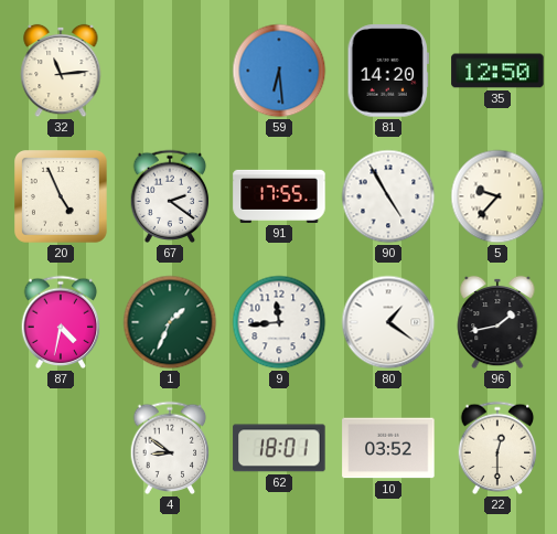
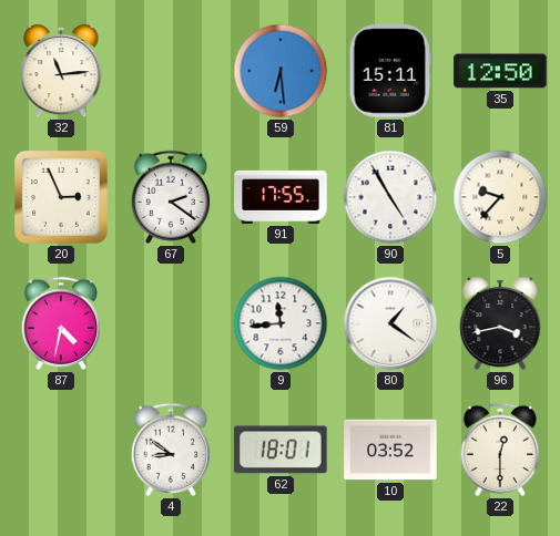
81: 14:20 -> 15:11
20: 4:56 -> 2:56
1: 1:34 -> none
96: 1:43 -> 3:43
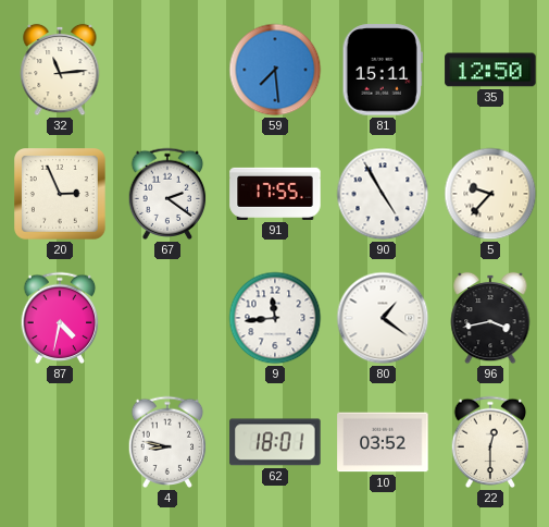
59: 6:29 -> 7:29
4: 8:51 -> 8:47
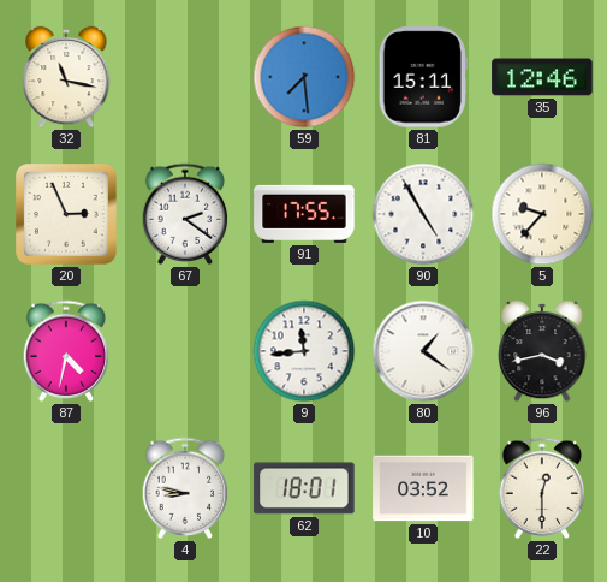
32: 11:14 -> 11:17
35: 12:50 -> 12:46
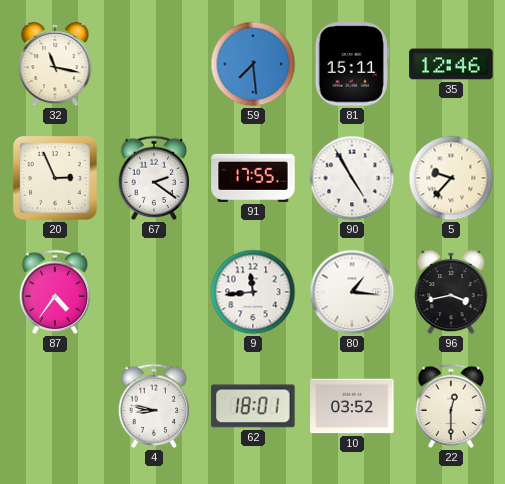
87: 4:32 -> 4:36
80: 1:21 -> 1:16
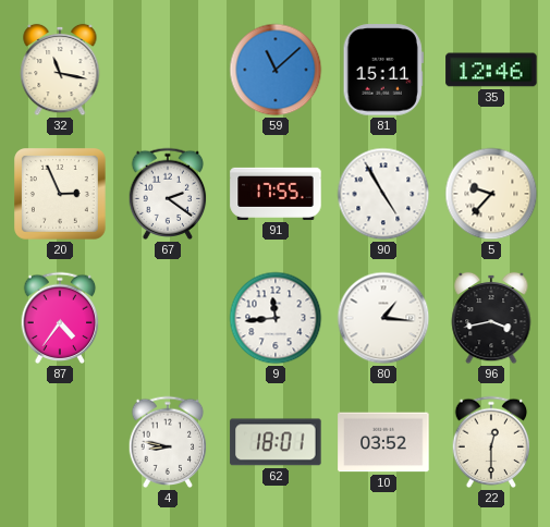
59: 7:29 -> 11:08
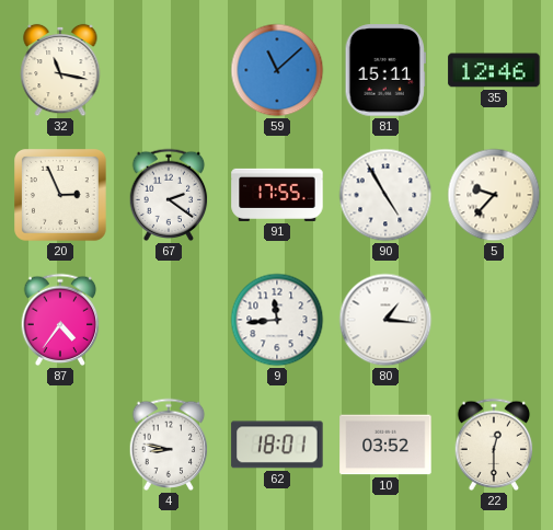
96: 3:43 -> none
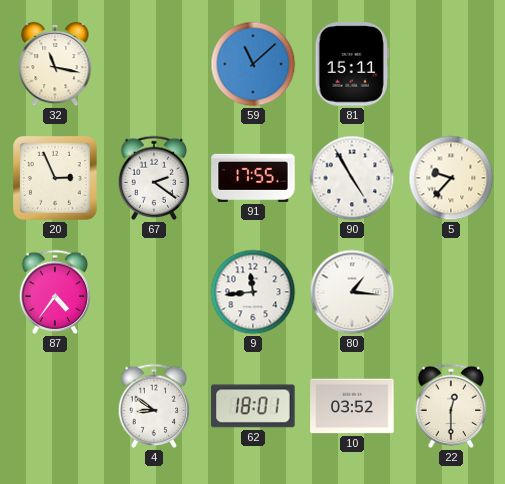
35: 12:46 -> none
4: 8:47 -> 8:51
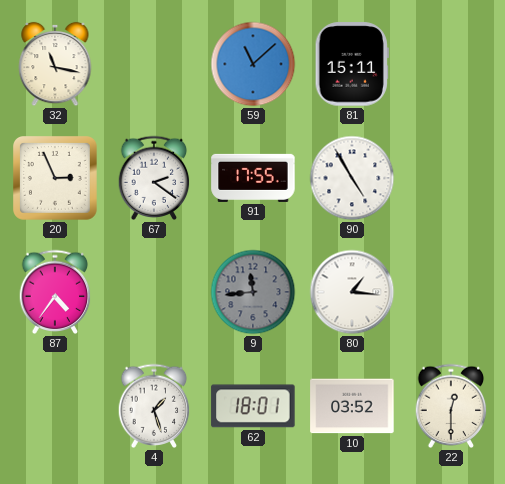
5: 9:37 -> none
9 dial: white -> grey
4: 8:51 -> 1:27
